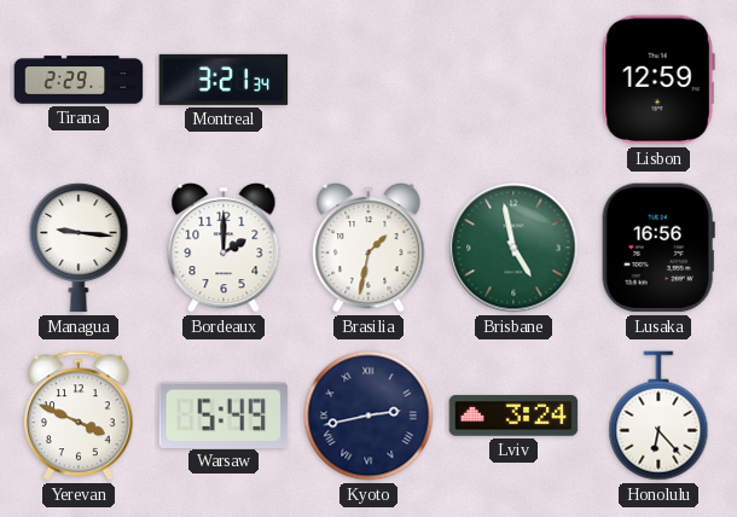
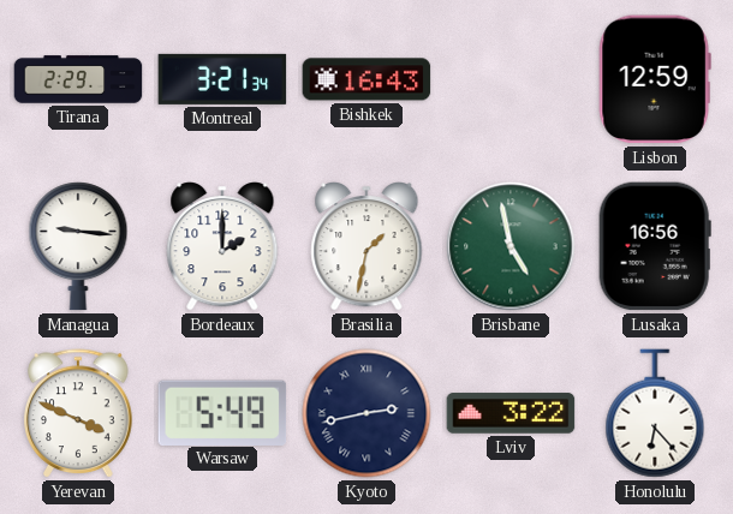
Bishkek: none -> 16:43
Lviv: 3:24 -> 3:22
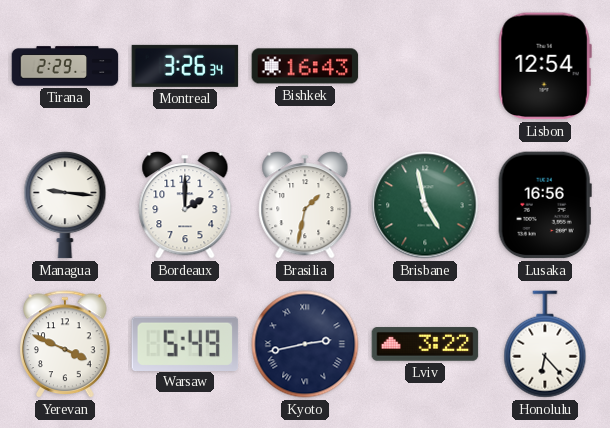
Montreal: 3:21 -> 3:26
Lisbon: 12:59 -> 12:54
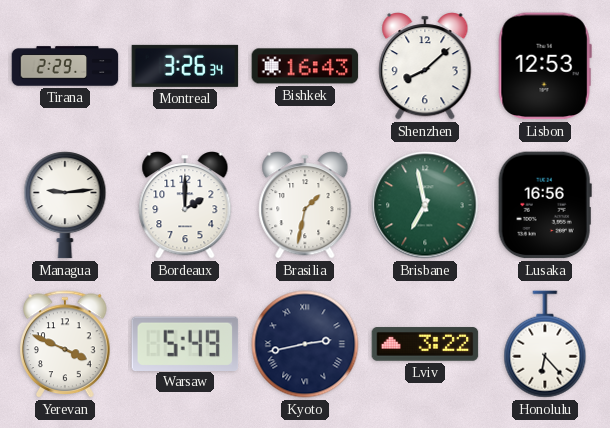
Shenzhen: none -> 8:08
Lisbon: 12:54 -> 12:53
Managua: 9:16 -> 9:14
Brisbane: 4:58 -> 6:58
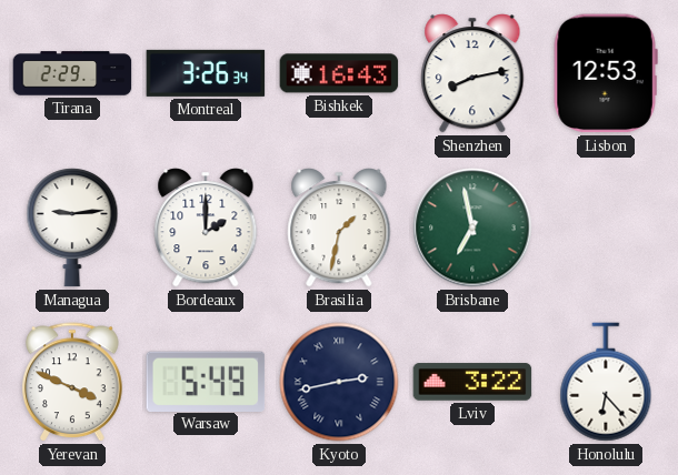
Shenzhen: 8:08 -> 8:13
Lusaka: 16:56 -> none
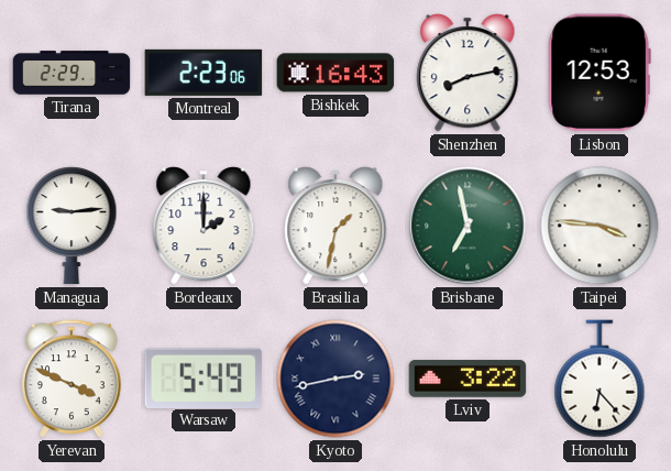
Montreal: 3:26 -> 2:23
Taipei: none -> 3:46
